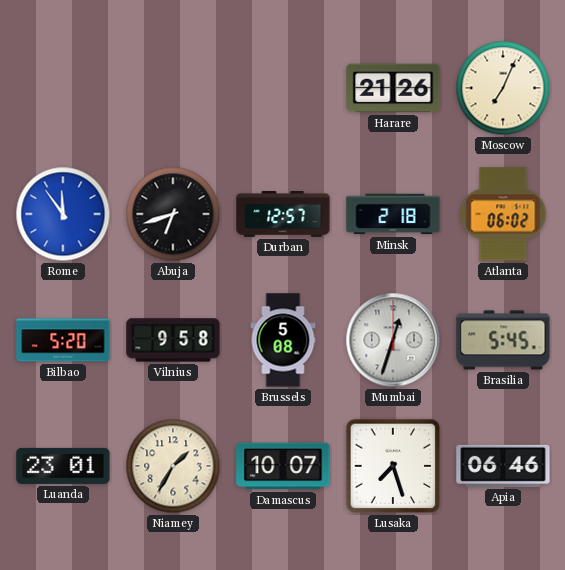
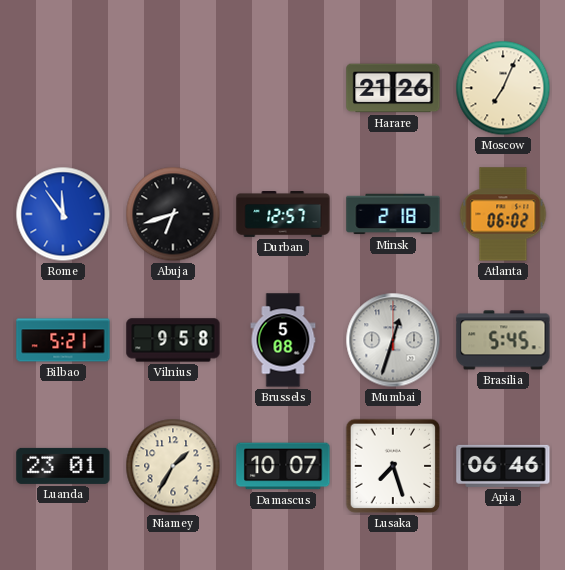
Bilbao: 5:20 -> 5:21
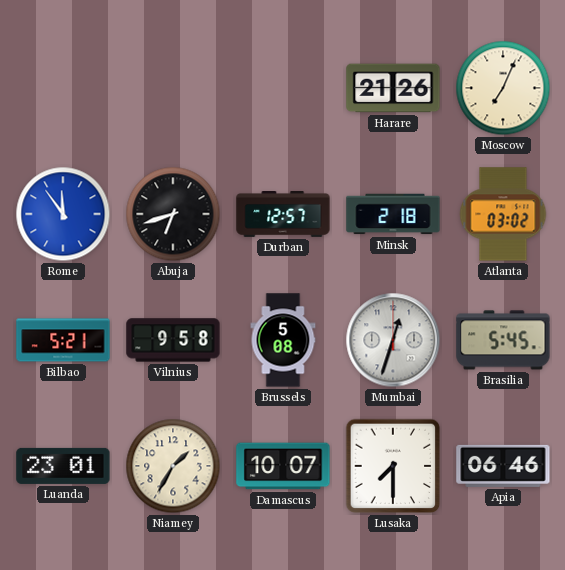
Atlanta: 06:02 -> 03:02
Lusaka: 7:27 -> 7:30
